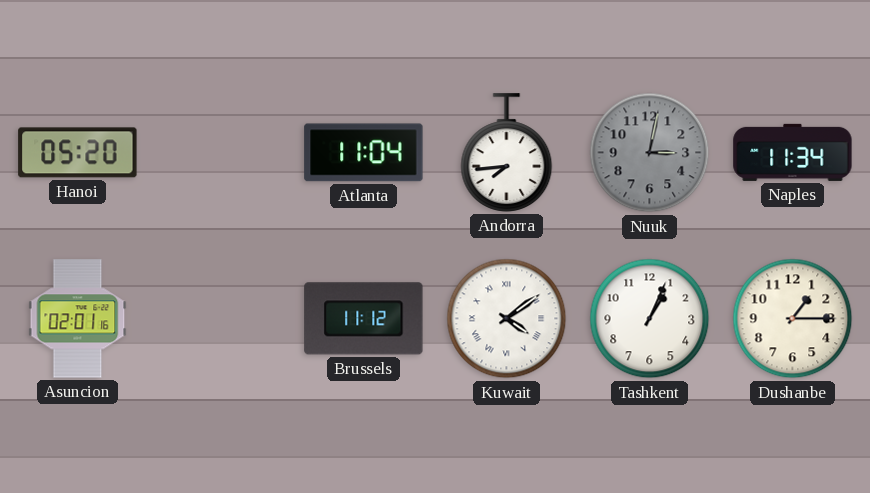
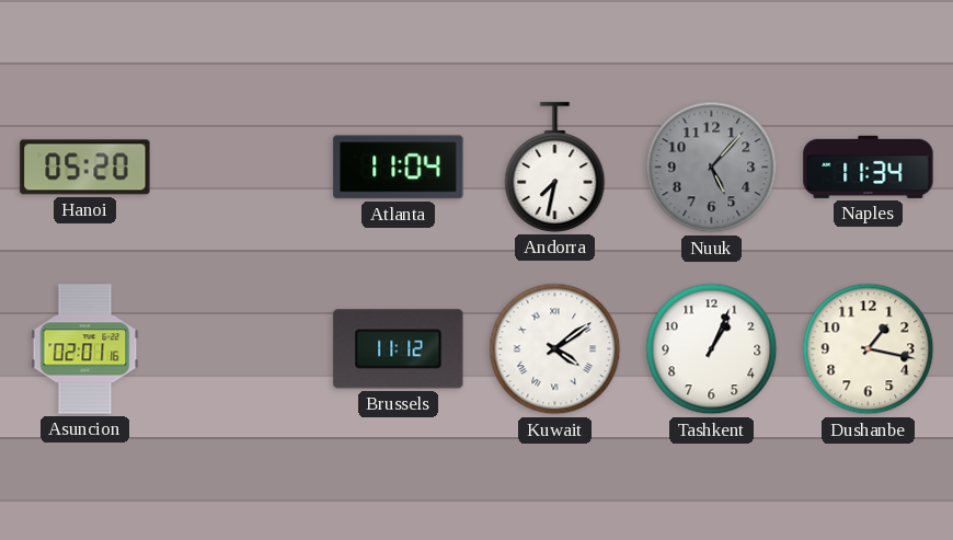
Andorra: 7:44 -> 7:32
Nuuk: 3:02 -> 5:07
Dushanbe: 1:15 -> 1:17
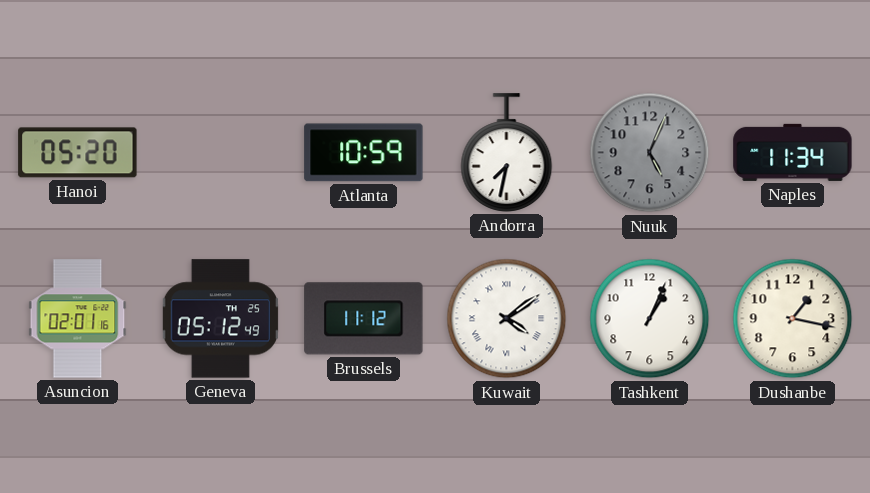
Atlanta: 11:04 -> 10:59
Nuuk: 5:07 -> 5:04
Geneva: none -> 05:12
